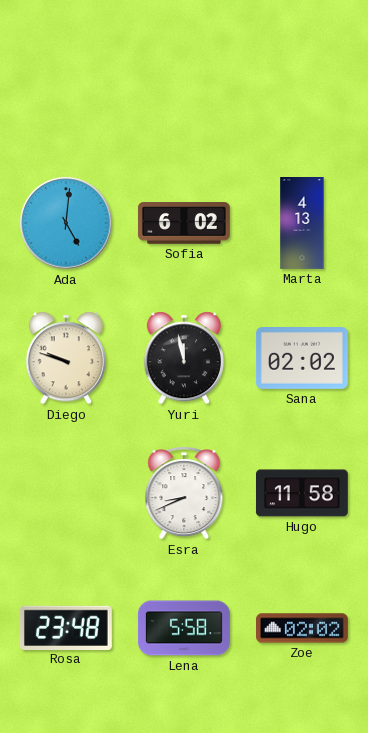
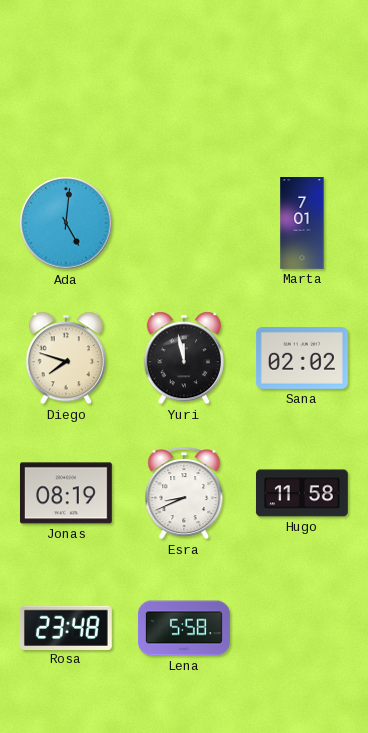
Sofia: 6:02 -> none
Marta: 4:13 -> 7:01
Diego: 9:48 -> 7:48
Jonas: none -> 08:19
Zoe: 02:02 -> none
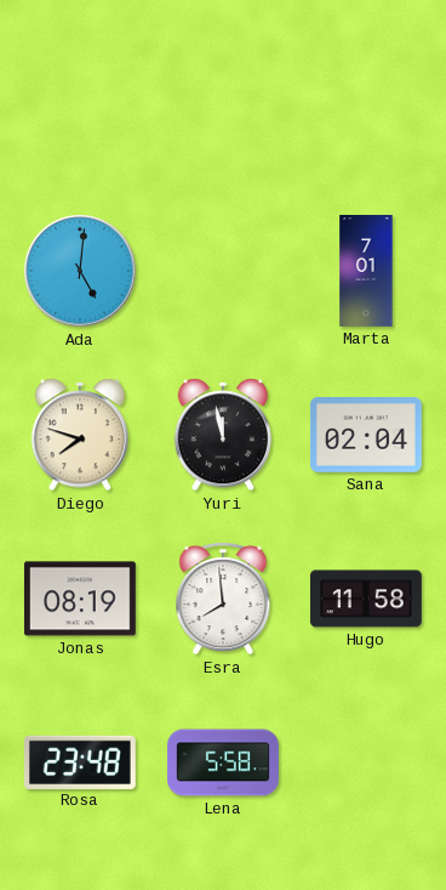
Sana: 02:02 -> 02:04
Esra: 8:41 -> 7:59
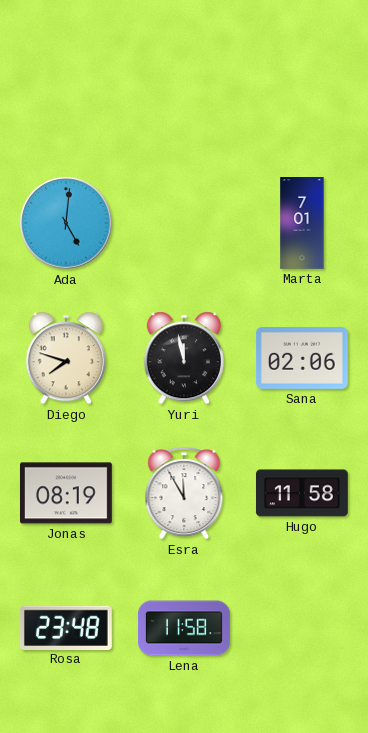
Sana: 02:04 -> 02:06
Esra: 7:59 -> 11:55
Lena: 5:58 -> 11:58
